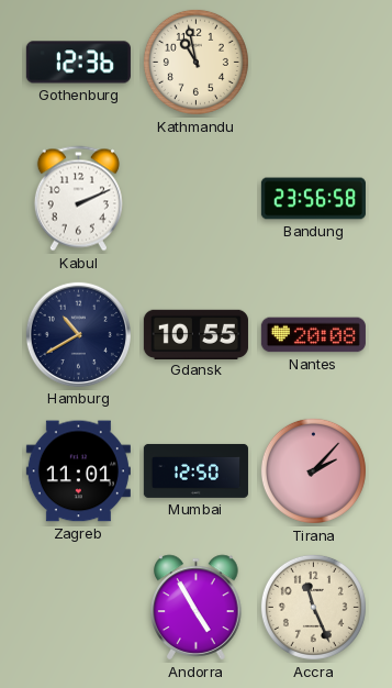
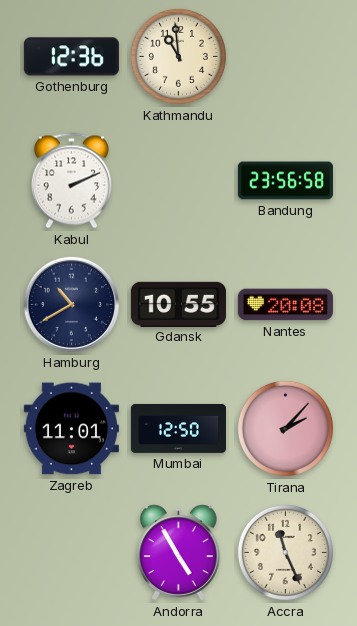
Kathmandu: 10:58 -> 10:59
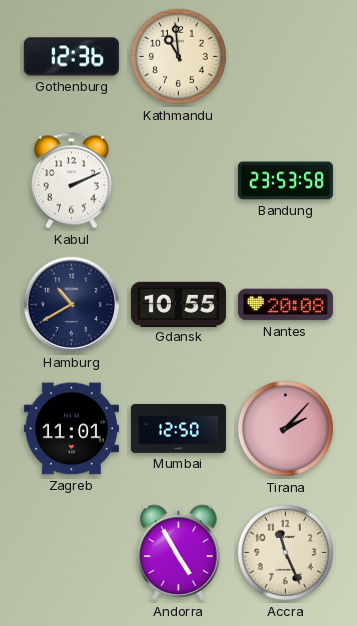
Bandung: 23:56 -> 23:53
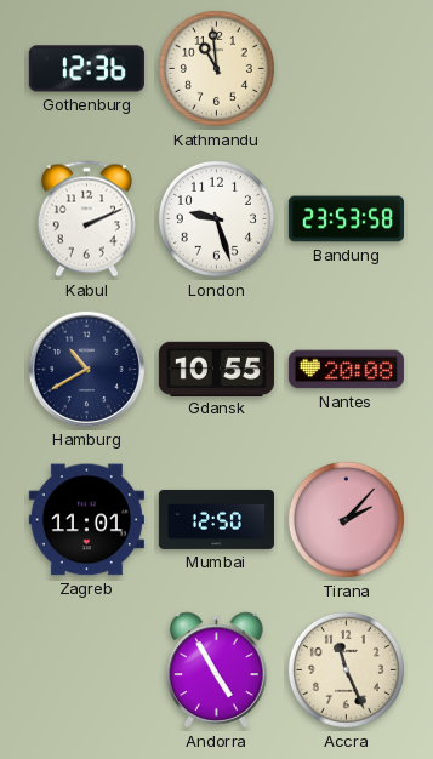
London: none -> 9:27
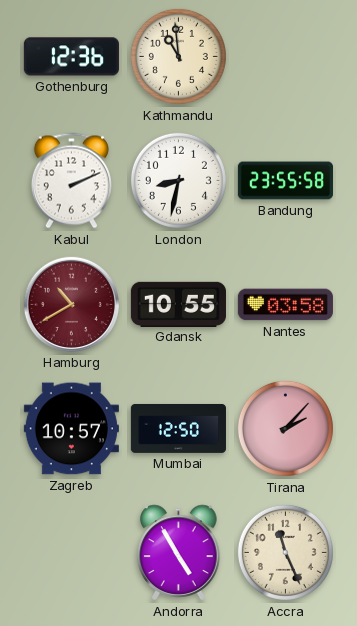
London: 9:27 -> 8:32
Bandung: 23:53 -> 23:55
Hamburg dial: navy -> burgundy
Nantes: 20:08 -> 03:58
Zagreb: 11:01 -> 10:57
